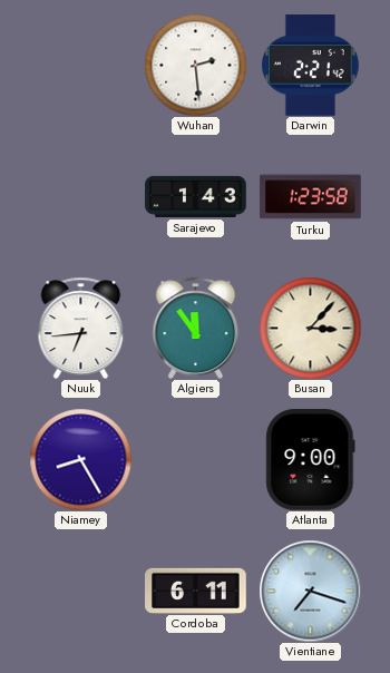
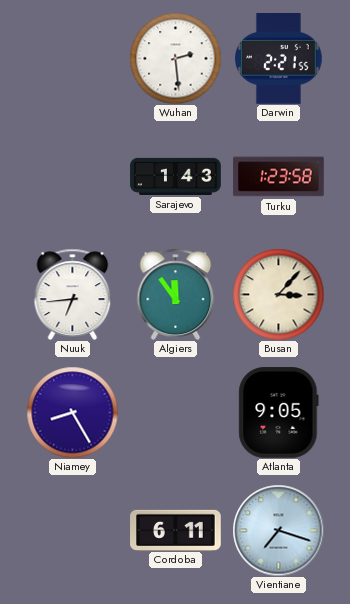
Darwin: 2:21:42 -> 2:21:55
Atlanta: 9:00 -> 9:05
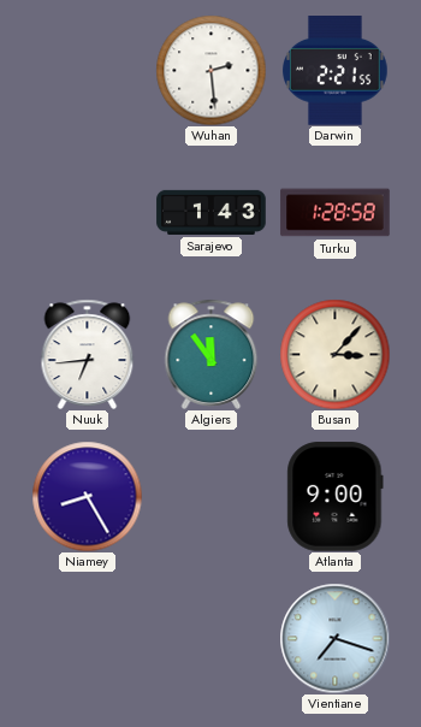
Turku: 1:23 -> 1:28
Atlanta: 9:05 -> 9:00
Cordoba: 6:11 -> none
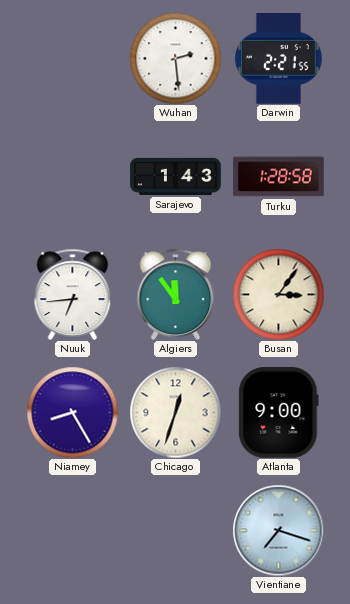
Busan: 3:07 -> 3:06
Chicago: none -> 12:33
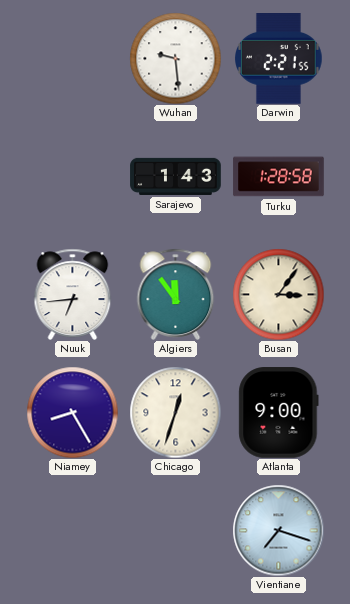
Wuhan: 2:29 -> 9:29
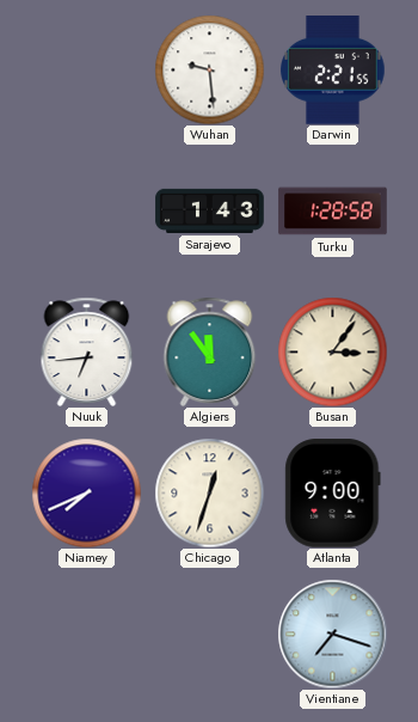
Niamey: 8:25 -> 7:41
